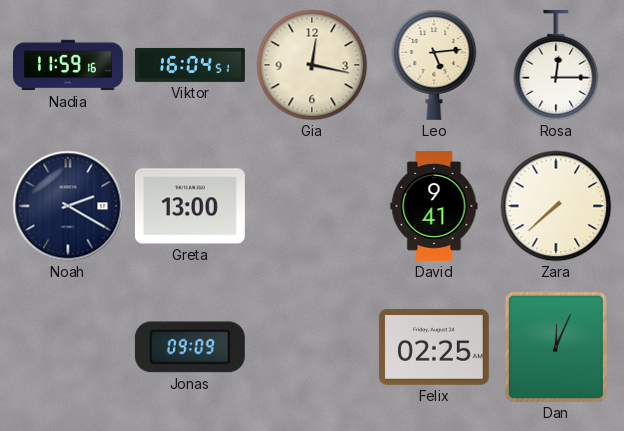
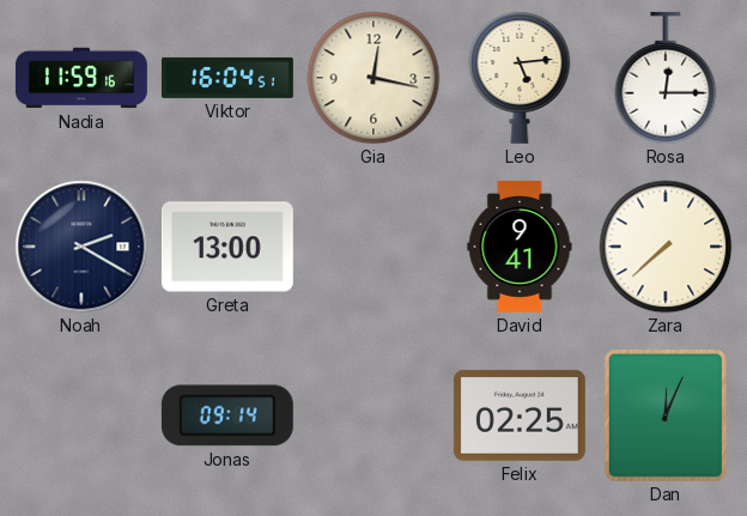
Jonas: 09:09 -> 09:14
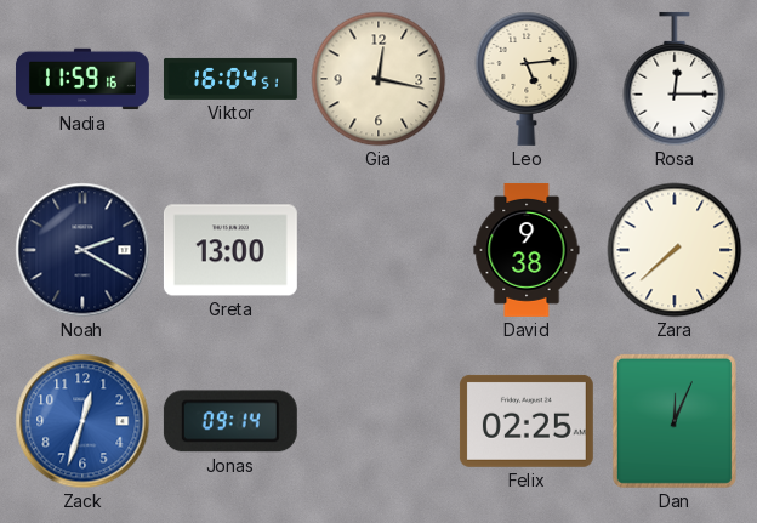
David: 9:41 -> 9:38
Zack: none -> 12:33
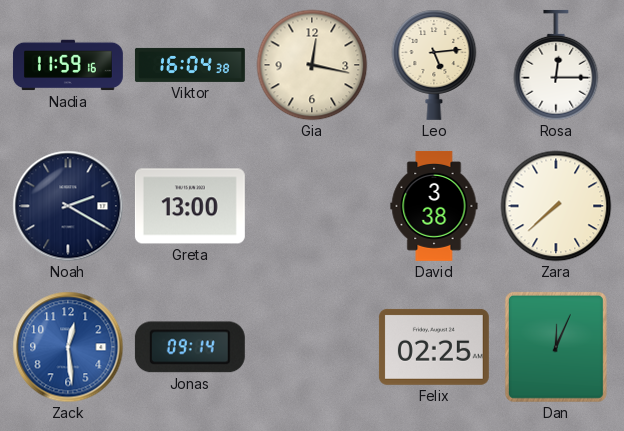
Viktor: 16:04:51 -> 16:04:38
David: 9:38 -> 3:38
Zack: 12:33 -> 12:29
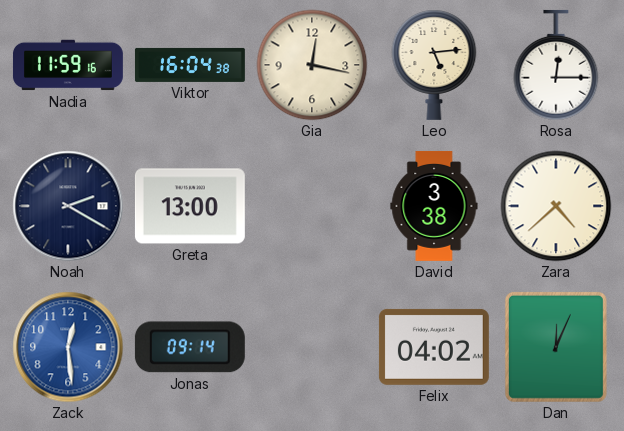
Zara: 7:38 -> 4:38
Felix: 02:25 -> 04:02
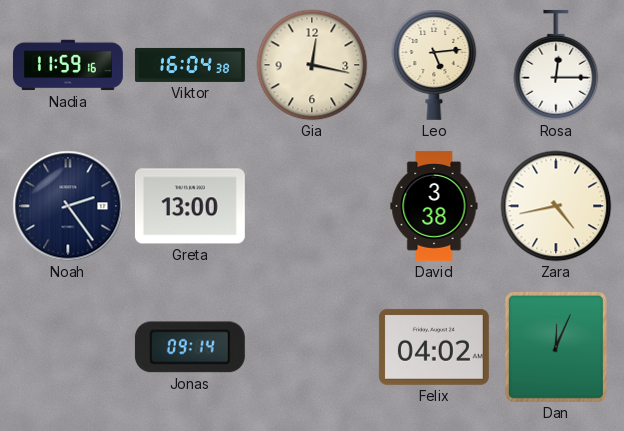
Noah: 2:20 -> 2:24
Zara: 4:38 -> 4:43
Zack: 12:29 -> none
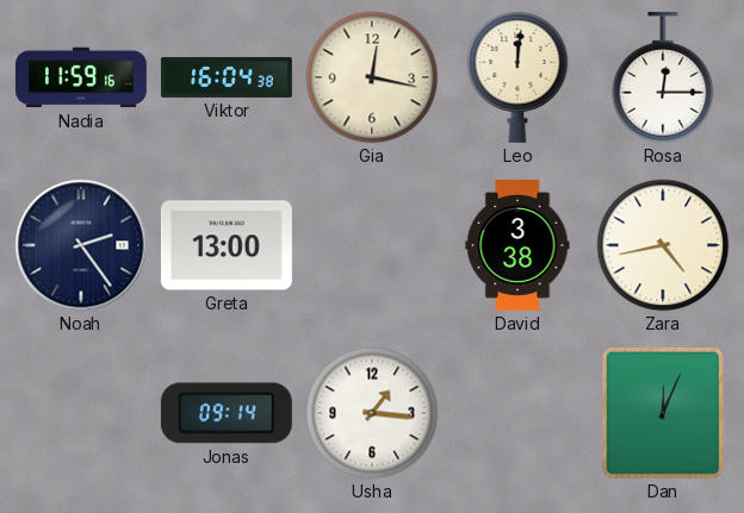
Leo: 5:14 -> 12:01
Usha: none -> 1:16
Felix: 04:02 -> none
